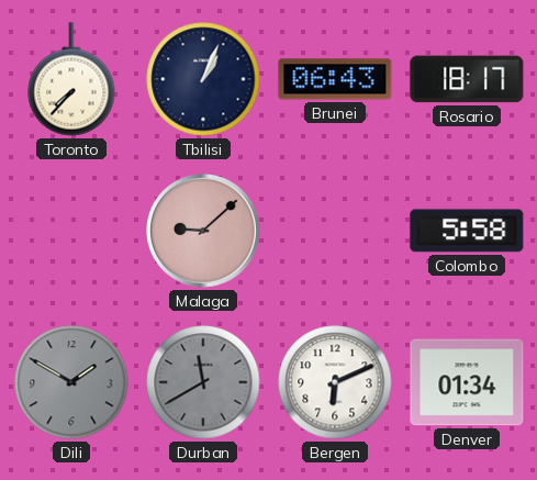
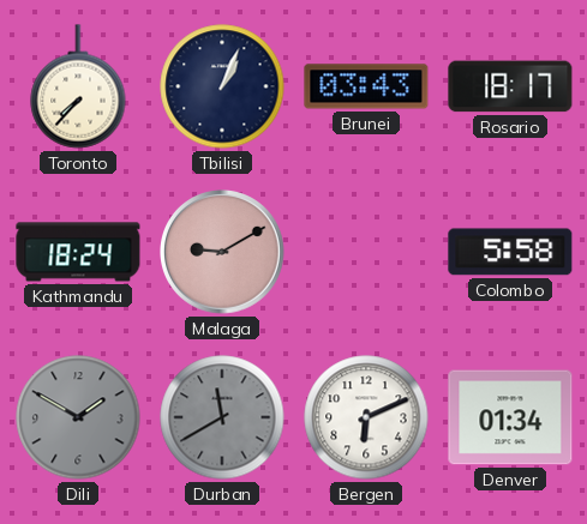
Brunei: 06:43 -> 03:43
Kathmandu: none -> 18:24
Malaga: 9:08 -> 9:10
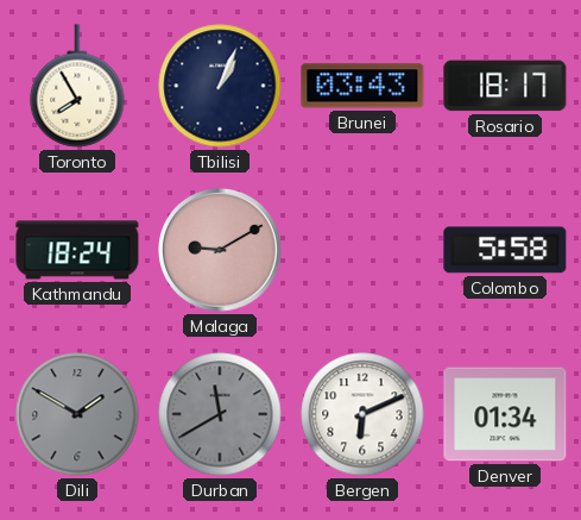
Toronto: 7:37 -> 7:55
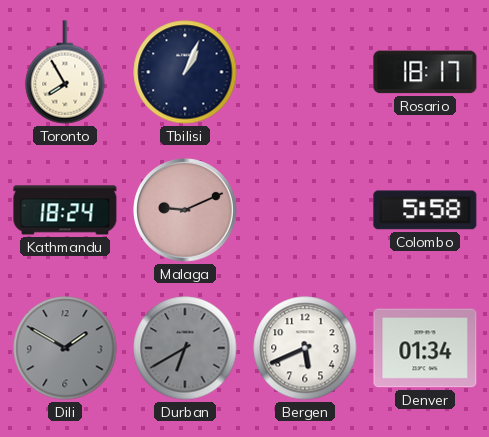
Brunei: 03:43 -> none
Malaga: 9:10 -> 9:11
Durban: 11:40 -> 6:40
Bergen: 6:11 -> 5:41
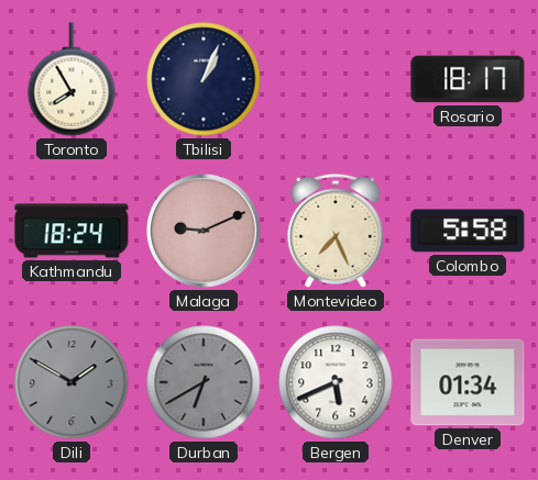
Montevideo: none -> 7:26
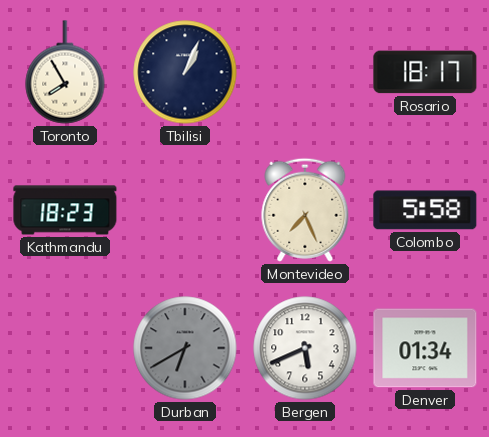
Kathmandu: 18:24 -> 18:23
Malaga: 9:11 -> none
Dili: 1:50 -> none
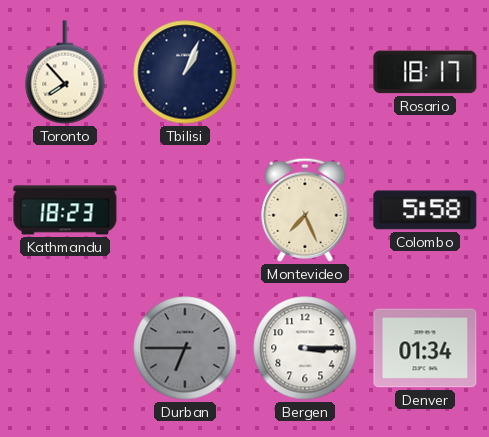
Toronto: 7:55 -> 7:53
Durban: 6:40 -> 6:45
Bergen: 5:41 -> 3:15
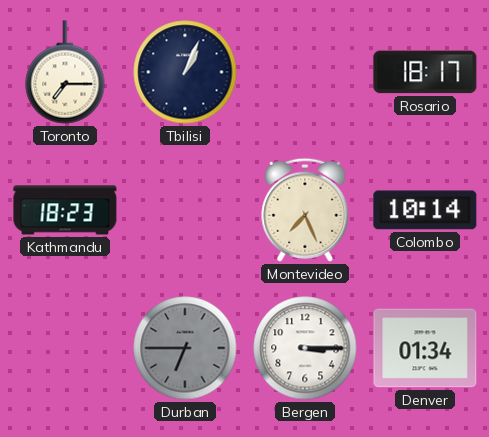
Toronto: 7:53 -> 7:15
Colombo: 5:58 -> 10:14
